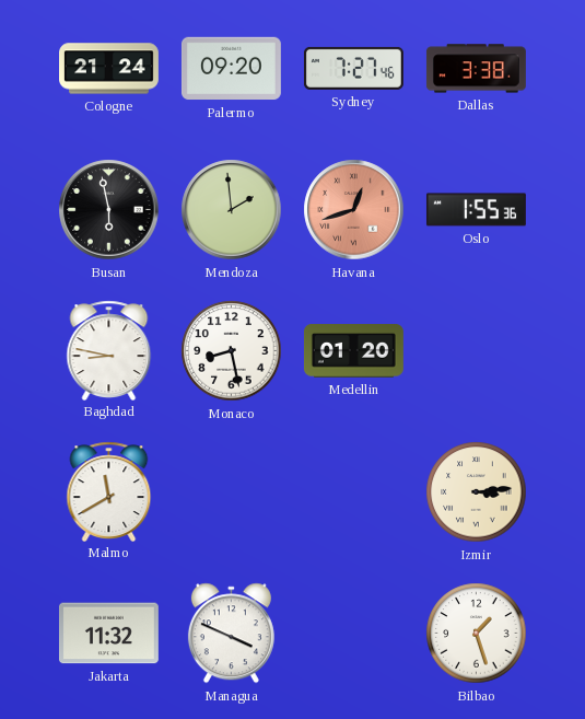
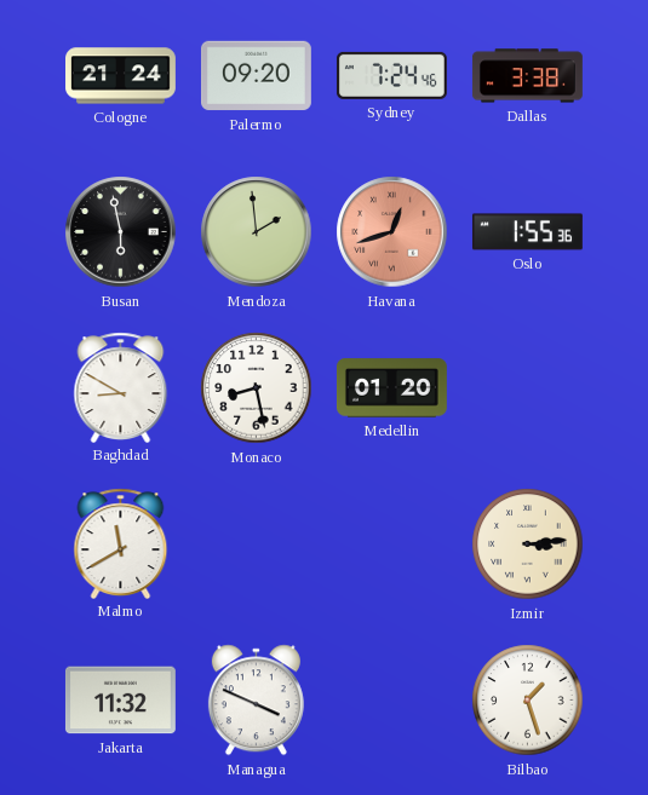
Sydney: 7:27 -> 7:24
Baghdad: 8:47 -> 8:50
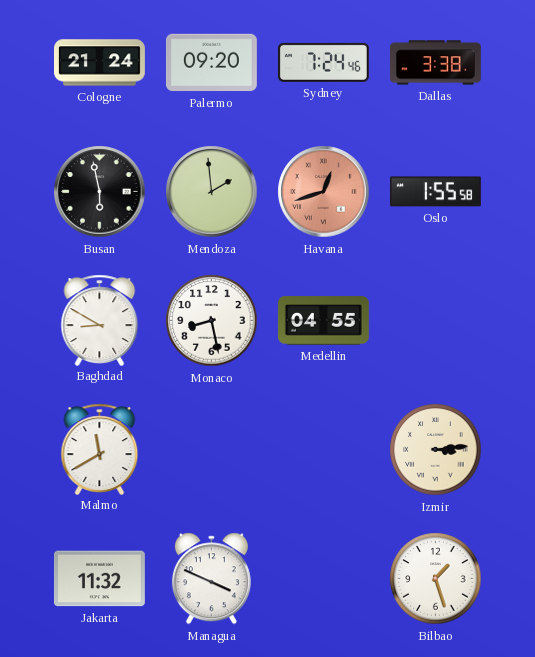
Oslo: 1:55:36 -> 1:55:58
Medellin: 01:20 -> 04:55
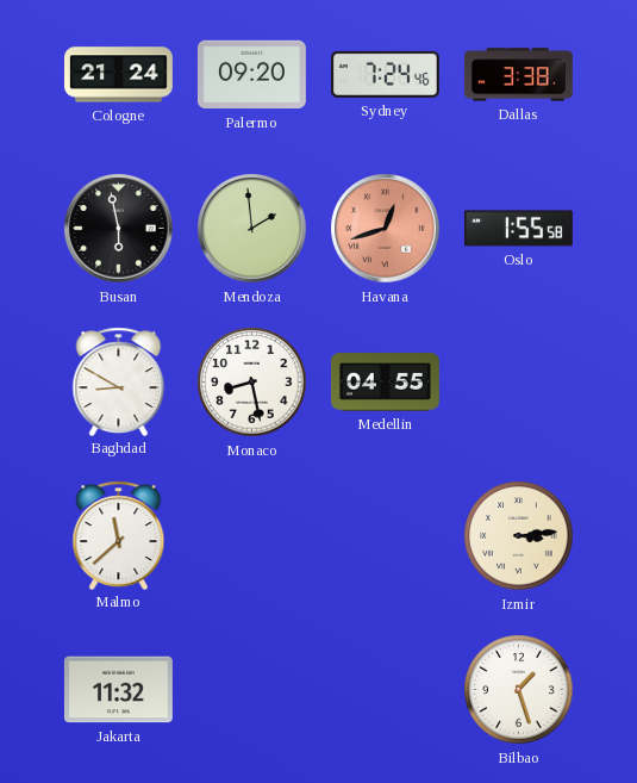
Malmo: 11:40 -> 11:38
Managua: 3:49 -> none
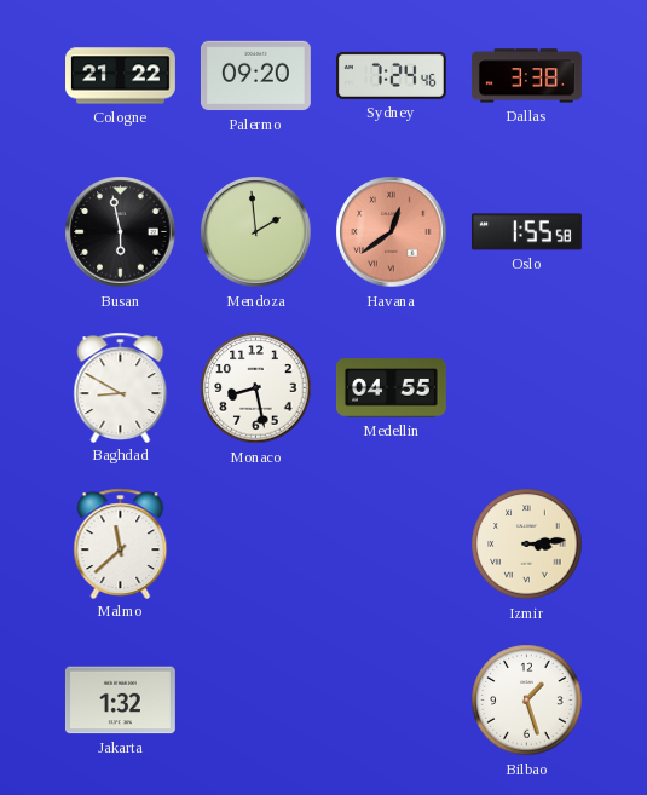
Cologne: 21:24 -> 21:22
Havana: 12:42 -> 12:39
Jakarta: 11:32 -> 1:32
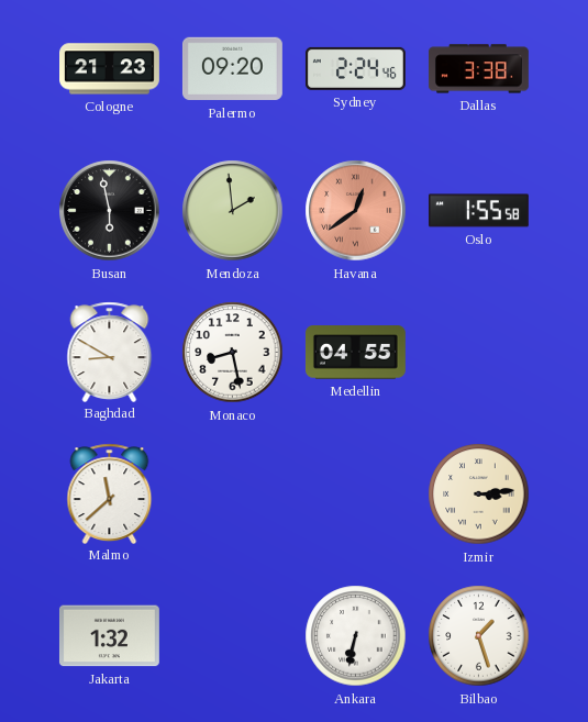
Cologne: 21:22 -> 21:23
Sydney: 7:24 -> 2:24
Ankara: none -> 6:32
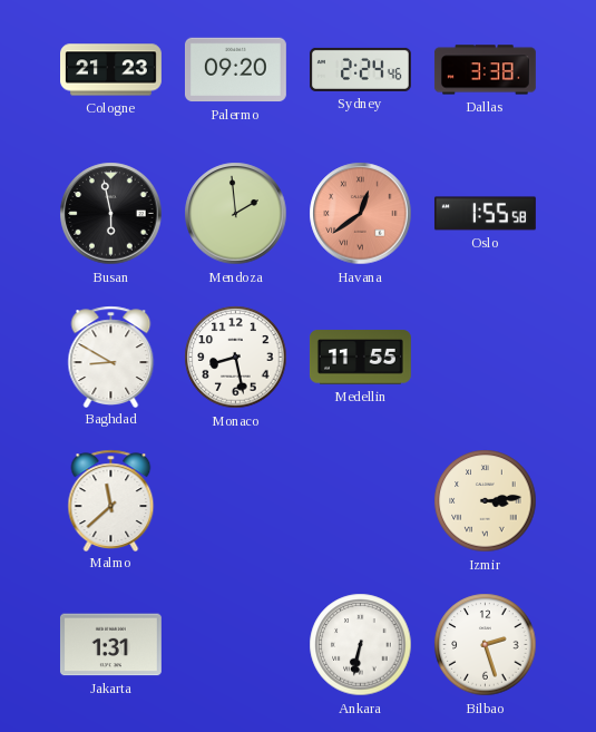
Medellin: 04:55 -> 11:55
Jakarta: 1:32 -> 1:31
Bilbao: 1:27 -> 2:27
